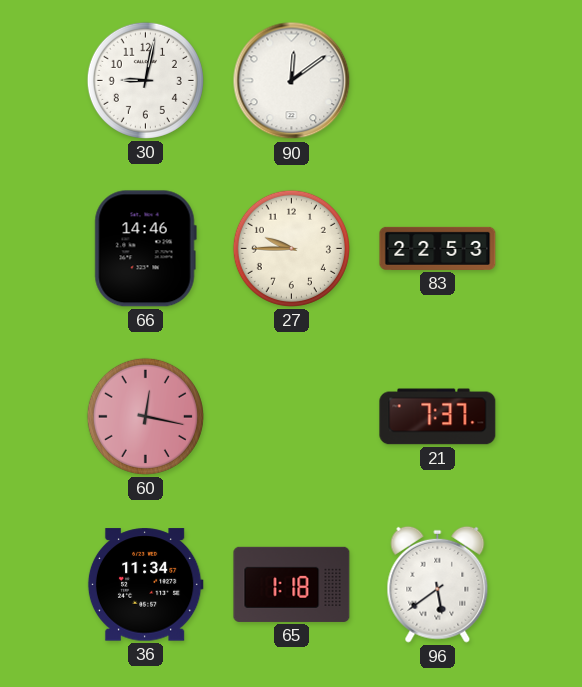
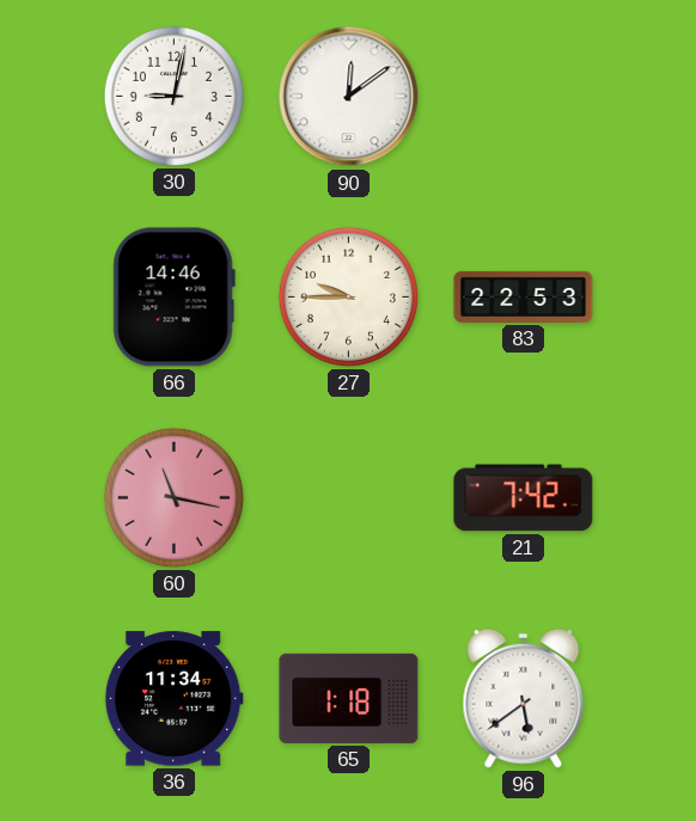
60: 12:17 -> 11:17
21: 7:37 -> 7:42
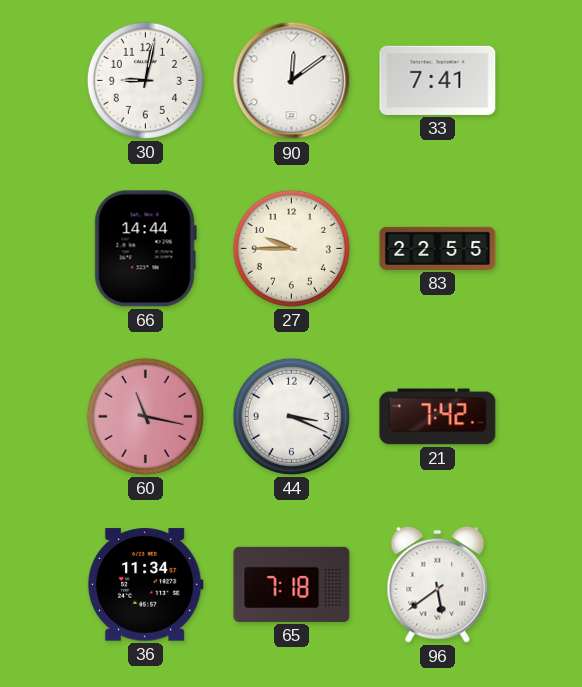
33: none -> 7:41
66: 14:46 -> 14:44
83: 22:53 -> 22:55
44: none -> 3:19
65: 1:18 -> 7:18
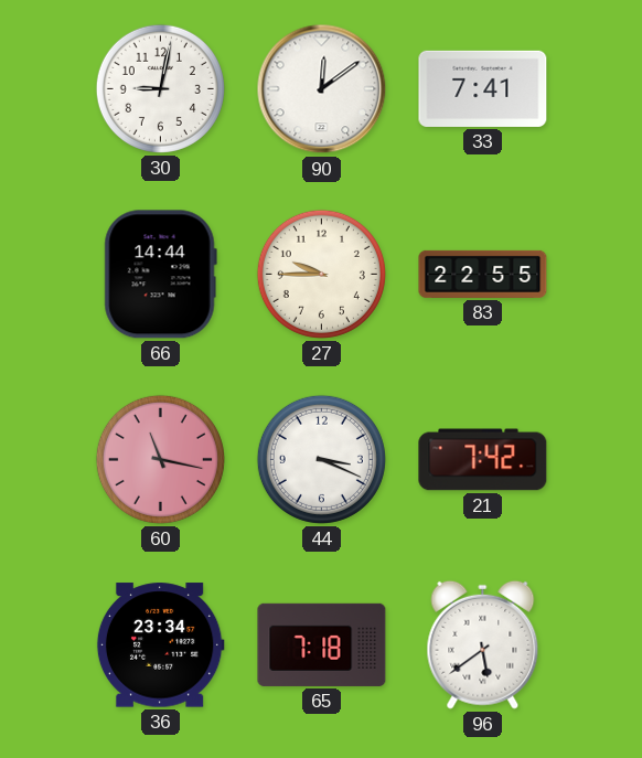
36: 11:34 -> 23:34
